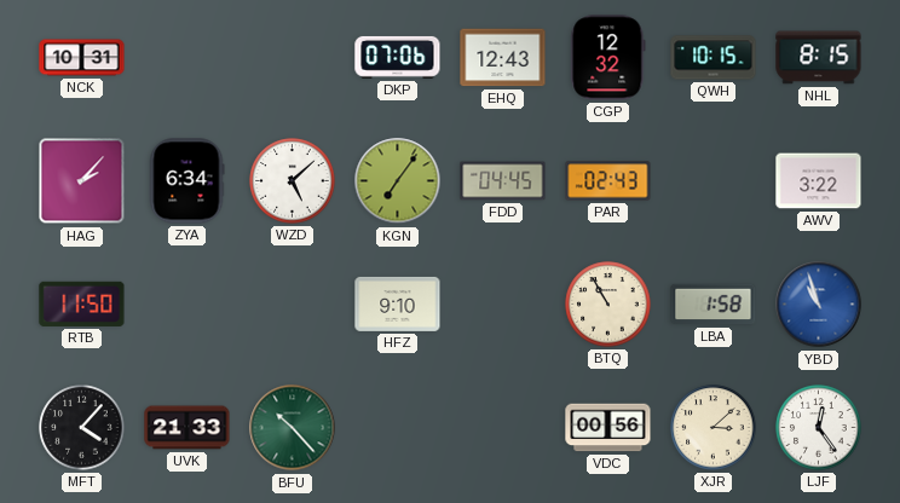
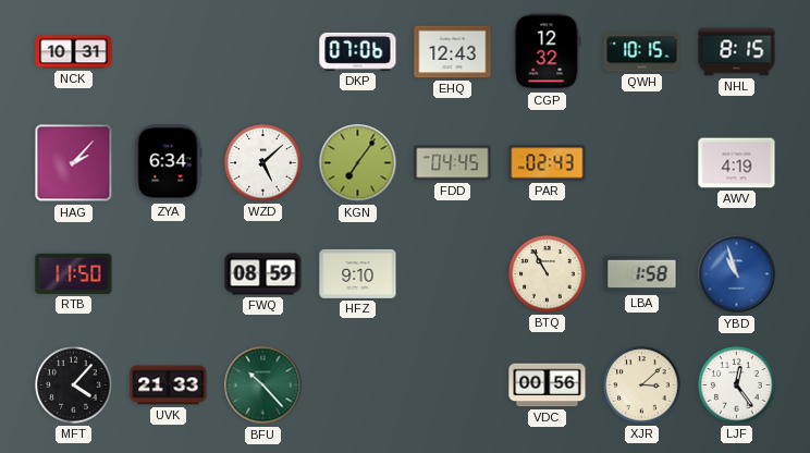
AWV: 3:22 -> 4:19
FWQ: none -> 08:59
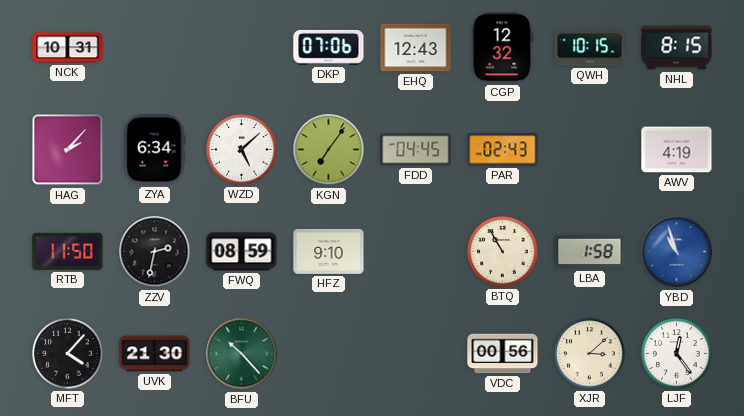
ZZV: none -> 2:32
UVK: 21:33 -> 21:30
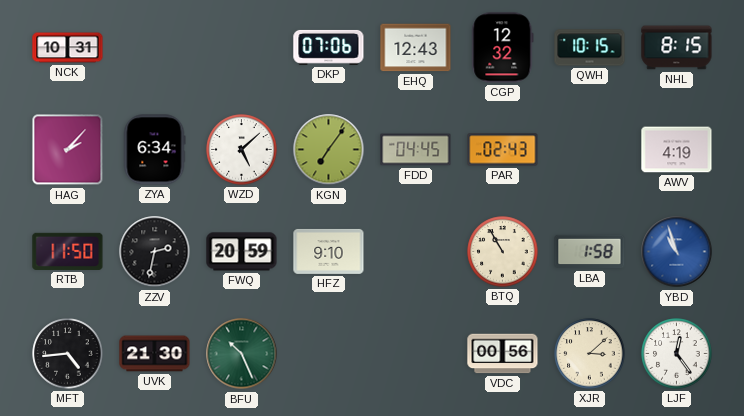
FWQ: 08:59 -> 20:59
MFT: 4:07 -> 4:44
BFU: 10:23 -> 10:26
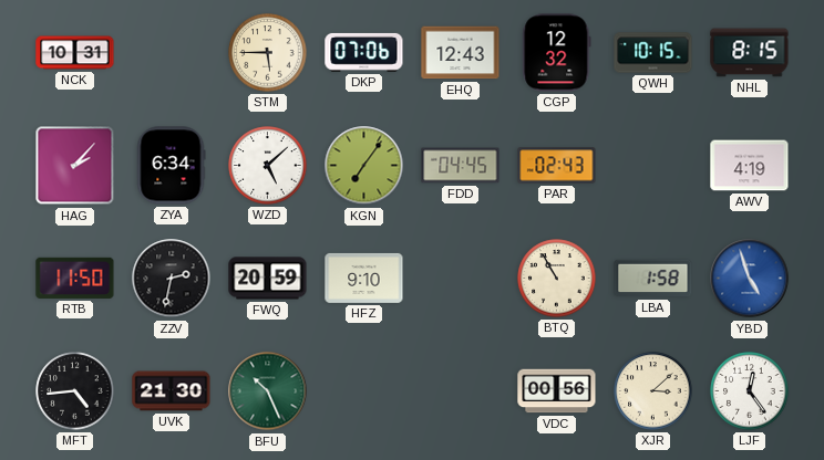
STM: none -> 5:45
YBD: 10:57 -> 4:57
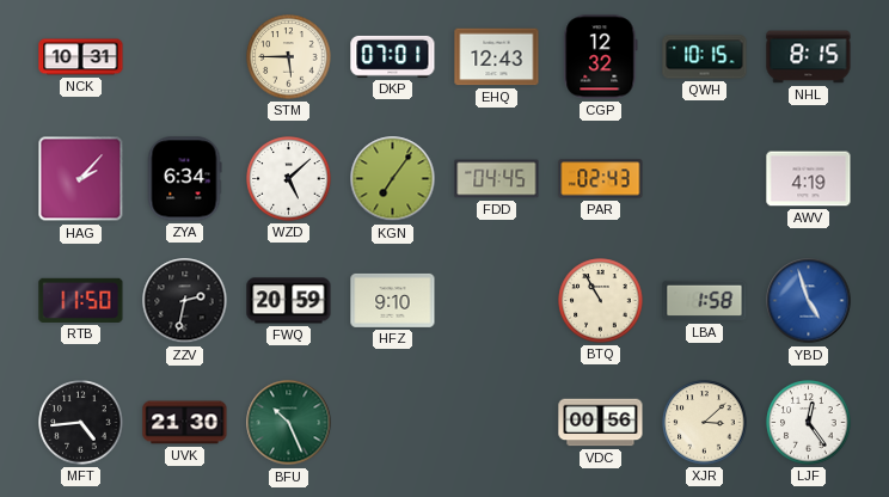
DKP: 07:06 -> 07:01
